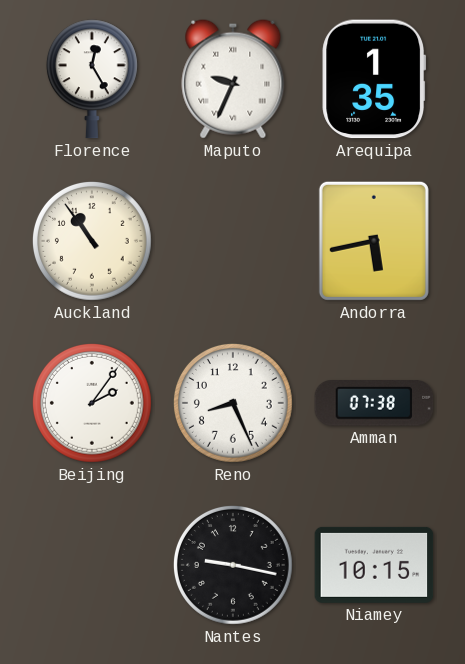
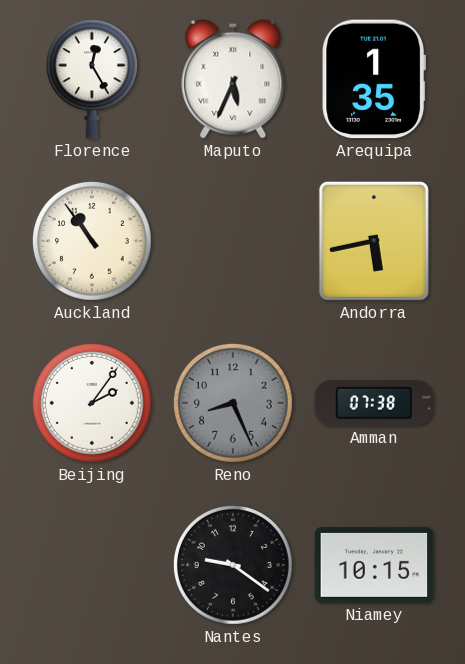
Maputo: 9:34 -> 5:34
Reno dial: white -> grey
Nantes: 9:17 -> 9:21
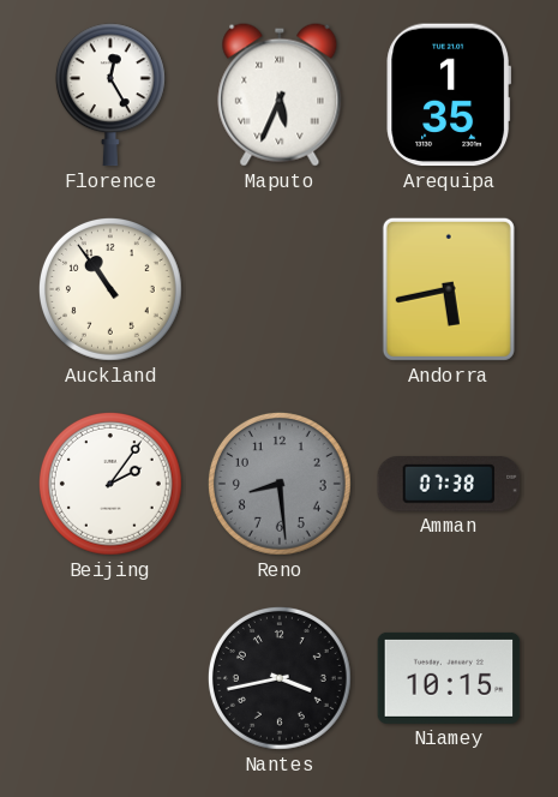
Reno: 8:26 -> 8:29
Nantes: 9:21 -> 3:43
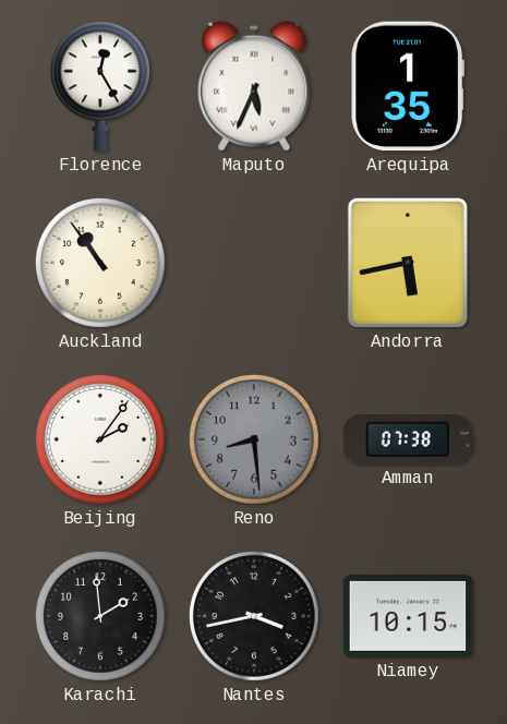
Karachi: none -> 1:59
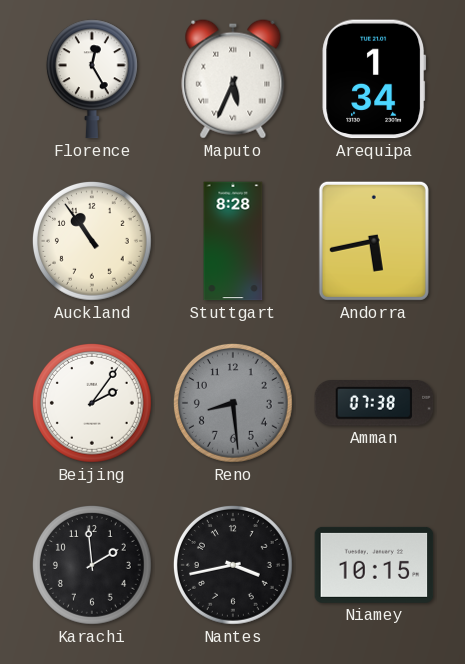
Arequipa: 1:35 -> 1:34
Stuttgart: none -> 8:28
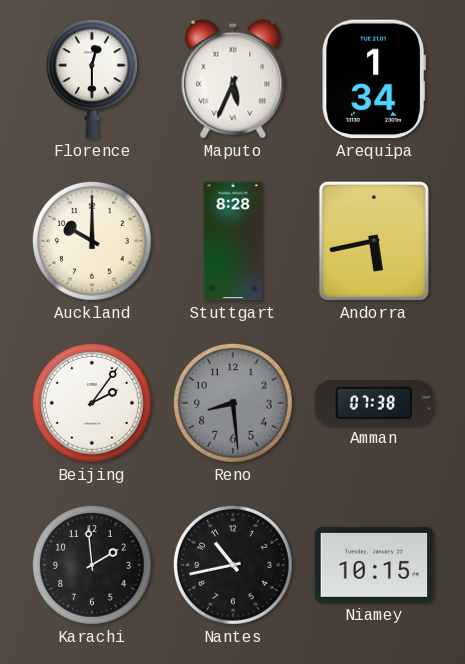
Florence: 12:25 -> 12:30
Auckland: 10:54 -> 10:00
Nantes: 3:43 -> 10:43
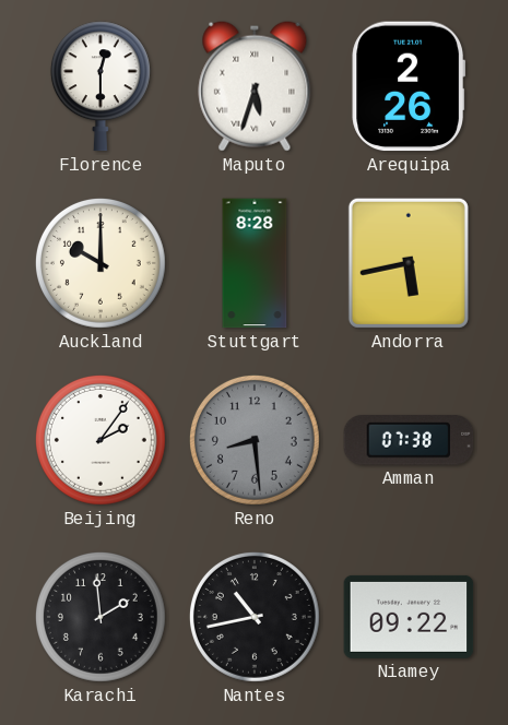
Maputo: 5:34 -> 5:33
Arequipa: 1:34 -> 2:26
Niamey: 10:15 -> 09:22
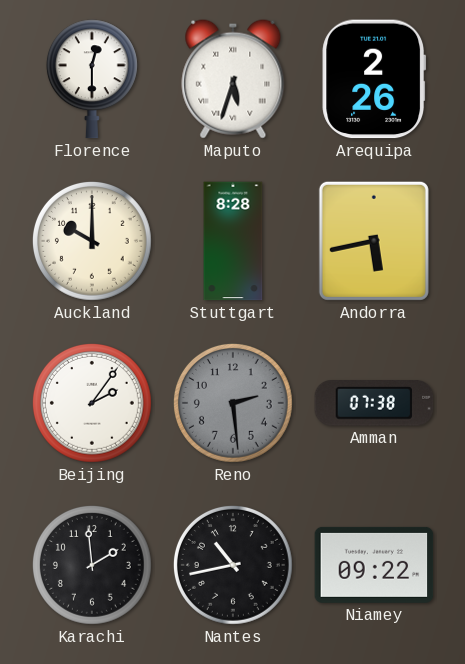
Reno: 8:29 -> 2:29
